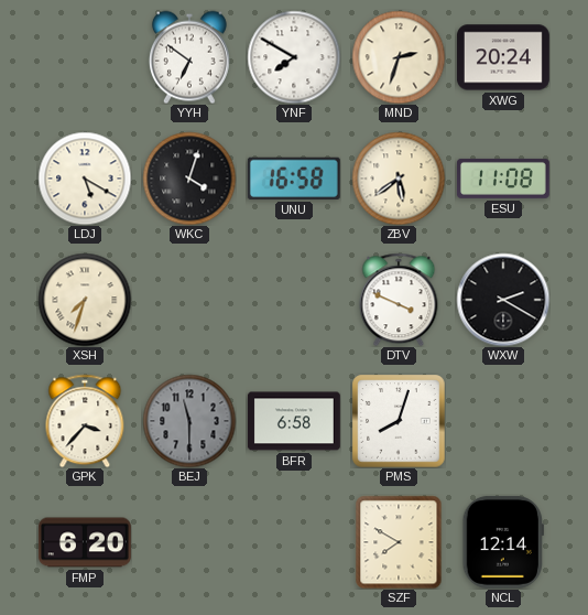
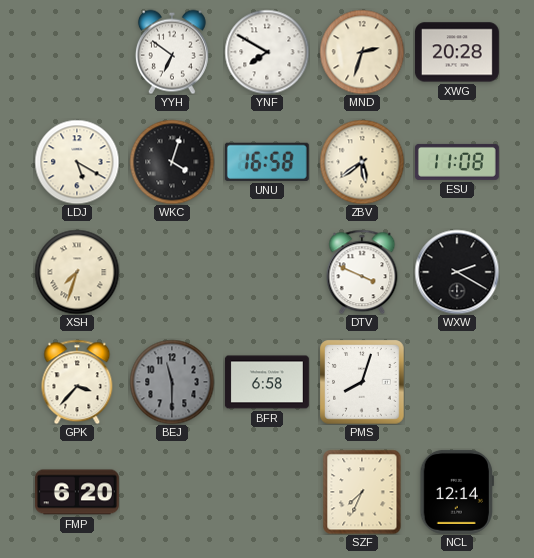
XWG: 20:24 -> 20:28
SZF: 7:50 -> 7:34
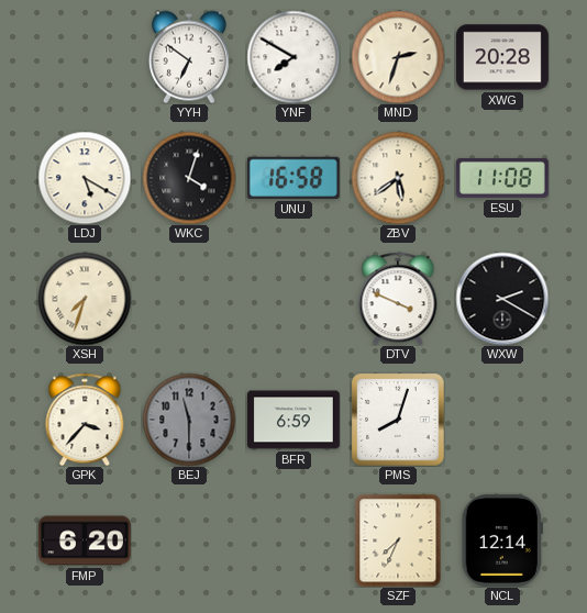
BFR: 6:58 -> 6:59
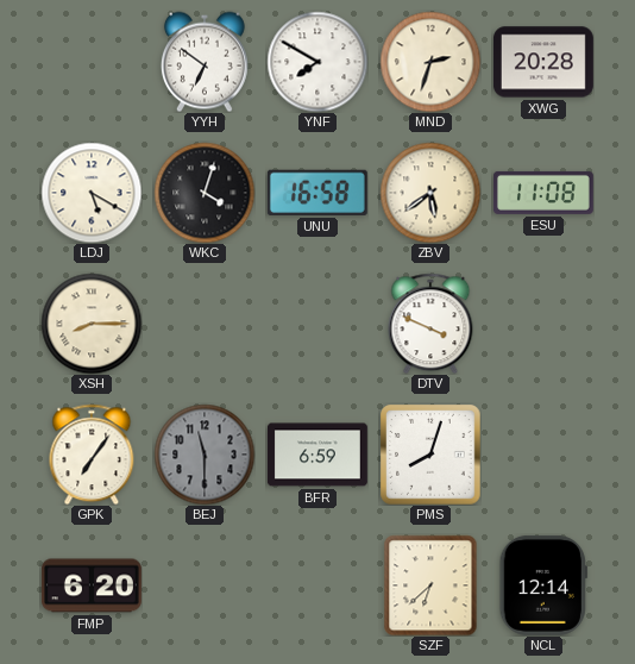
XSH: 7:33 -> 8:15
WXW: 2:20 -> none
GPK: 3:37 -> 7:06
SZF: 7:34 -> 6:38
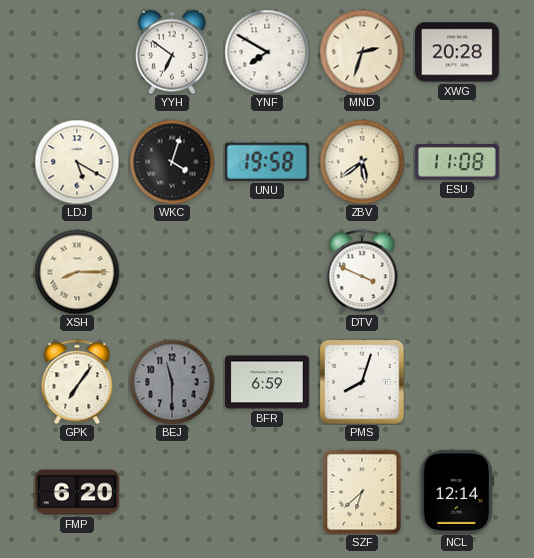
UNU: 16:58 -> 19:58
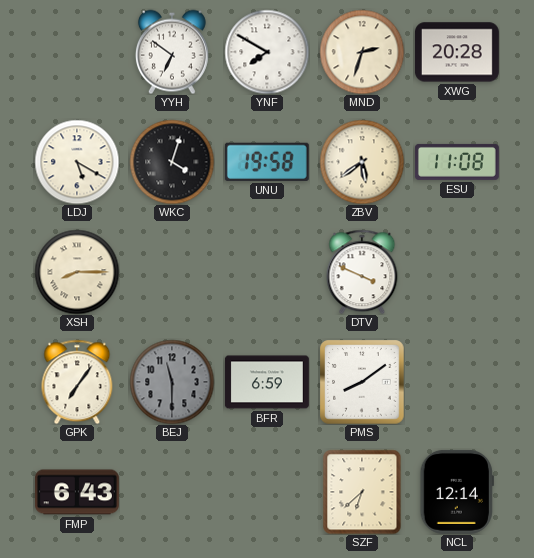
PMS: 8:03 -> 8:09
FMP: 6:20 -> 6:43
